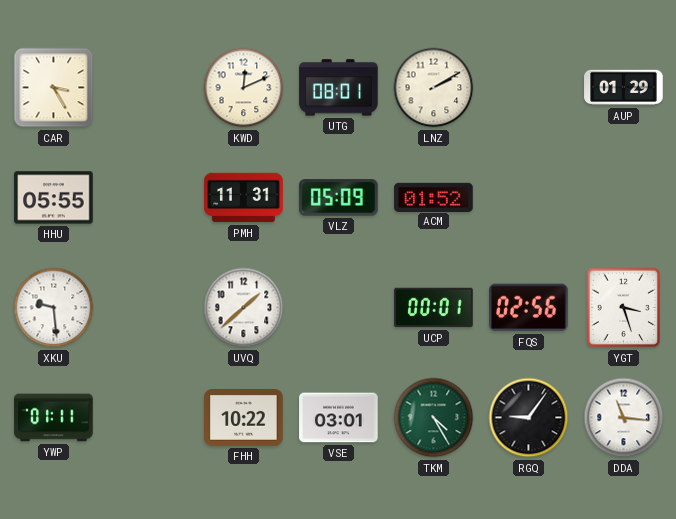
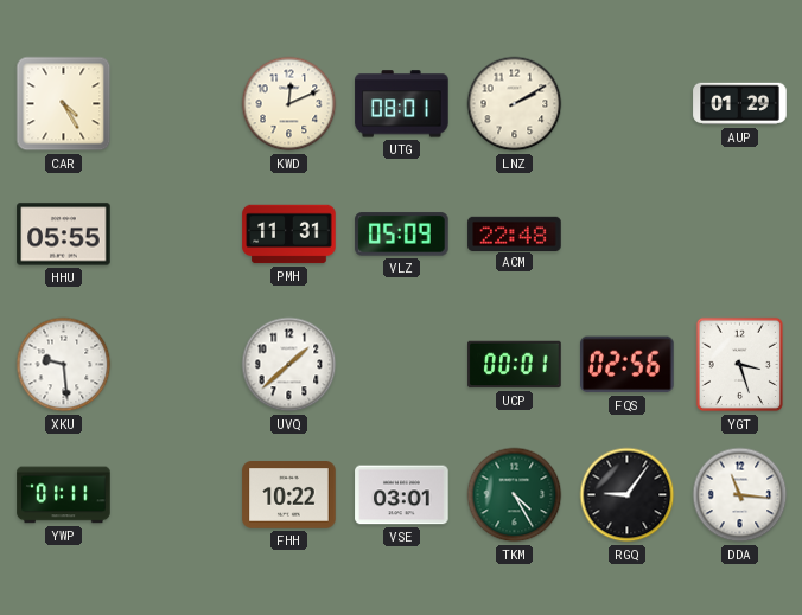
CAR: 3:25 -> 4:25
ACM: 01:52 -> 22:48
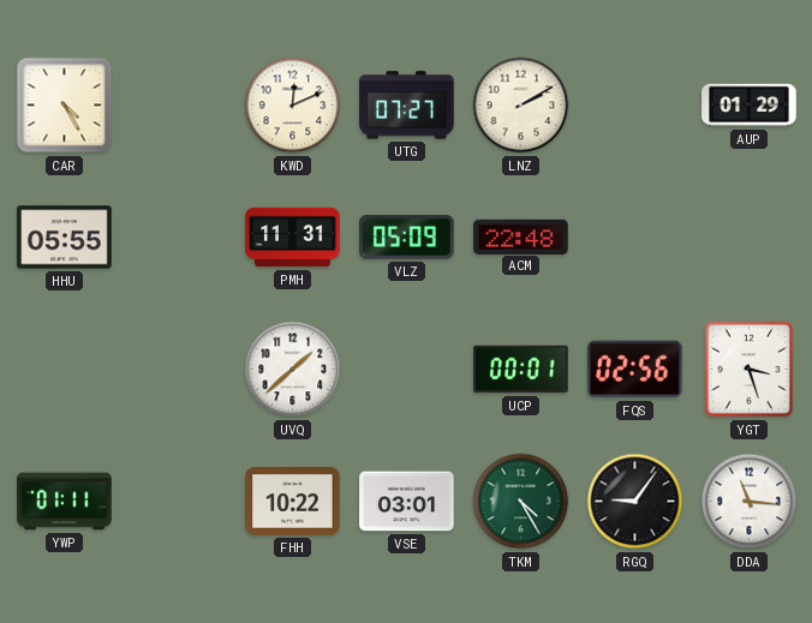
UTG: 08:01 -> 07:27
XKU: 9:29 -> none
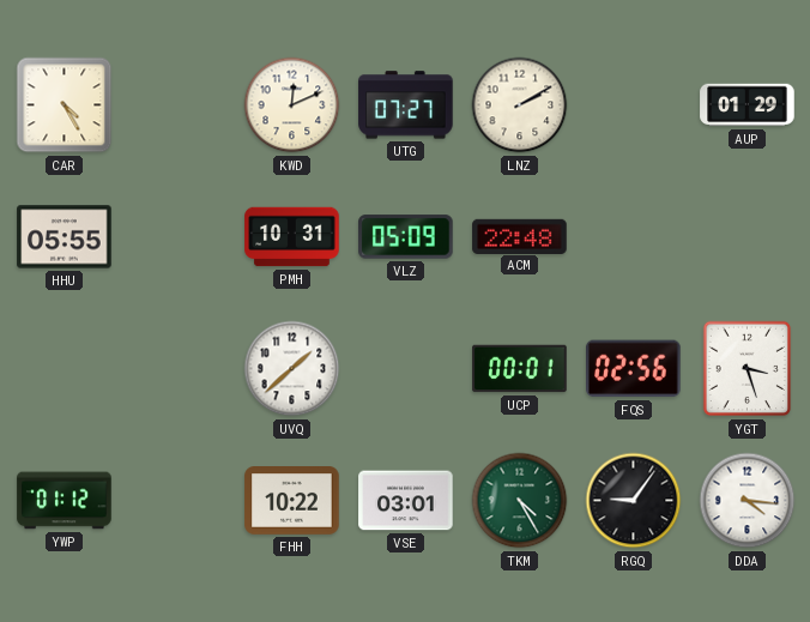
PMH: 11:31 -> 10:31
YWP: 01:11 -> 01:12
DDA: 11:16 -> 4:16
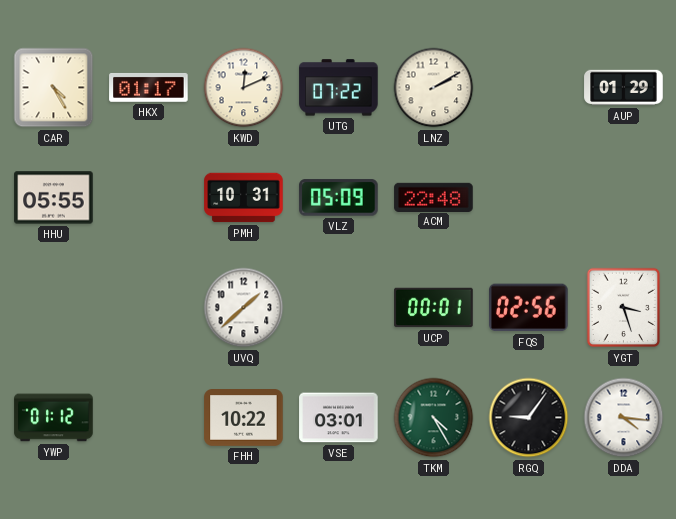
HKX: none -> 01:17
UTG: 07:27 -> 07:22
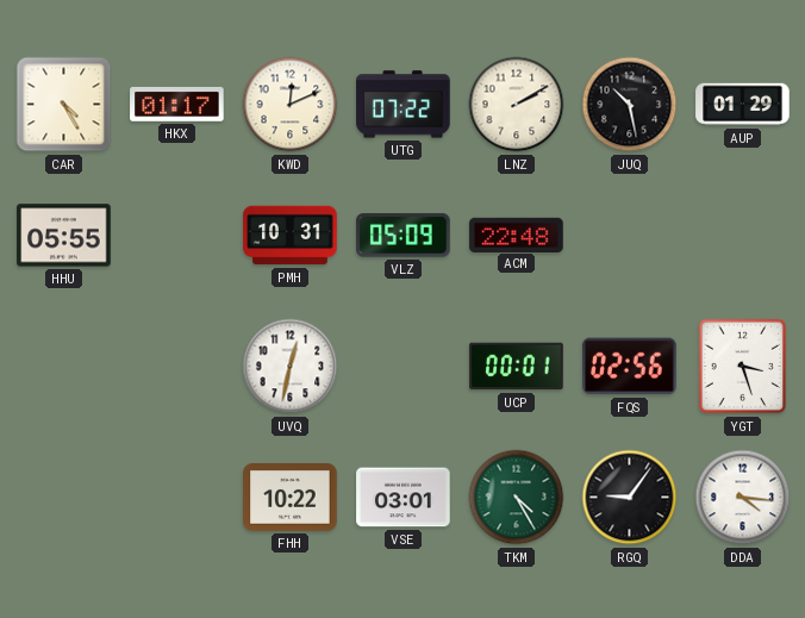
JUQ: none -> 10:28
UVQ: 1:38 -> 12:32
YWP: 01:12 -> none
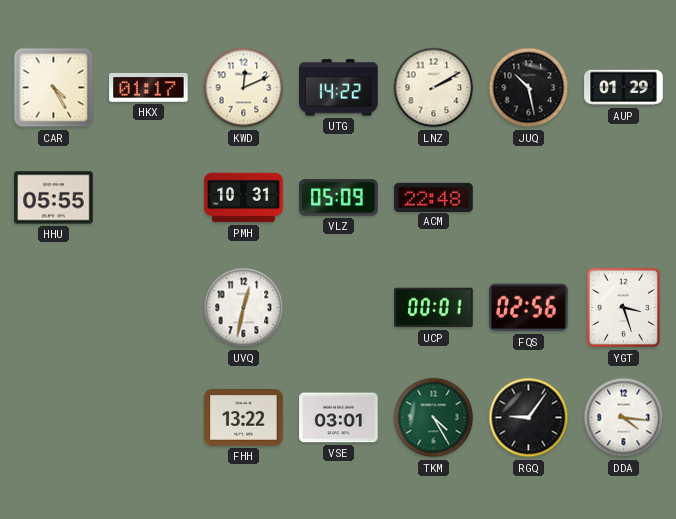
UTG: 07:22 -> 14:22
FHH: 10:22 -> 13:22
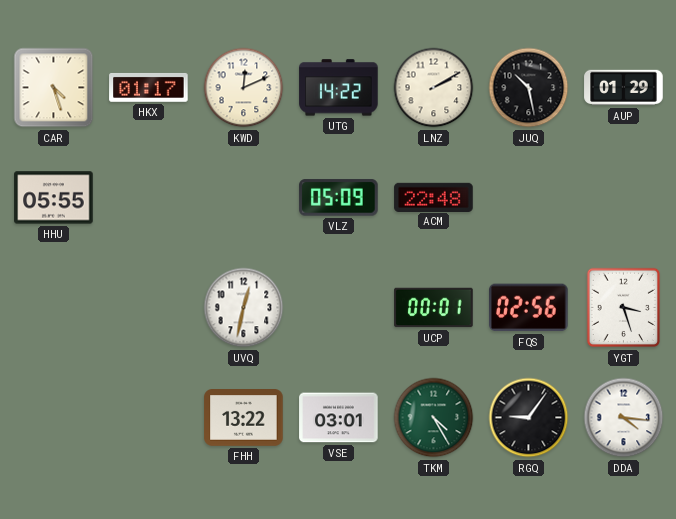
CAR: 4:25 -> 4:27
PMH: 10:31 -> none
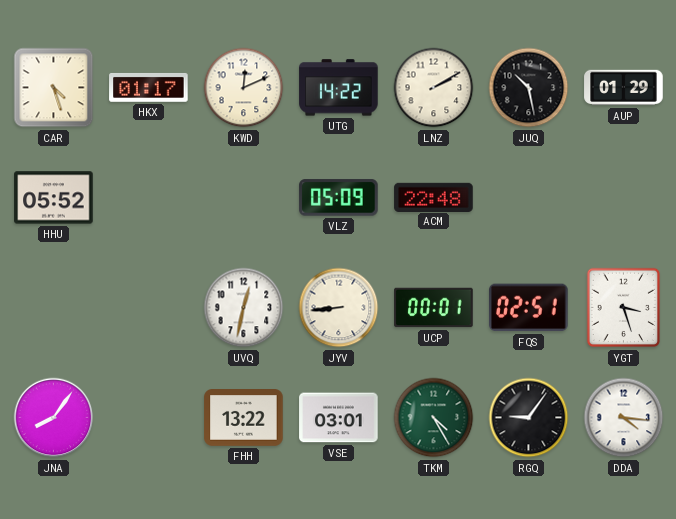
HHU: 05:55 -> 05:52
JYV: none -> 8:44
FQS: 02:56 -> 02:51
JNA: none -> 8:06
